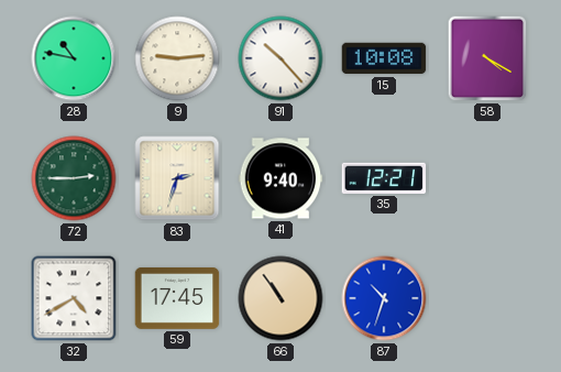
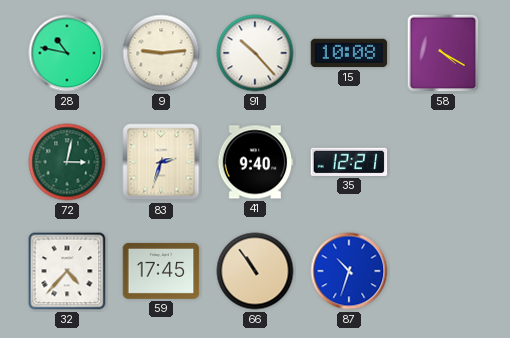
72: 2:45 -> 3:02
32: 4:40 -> 4:37
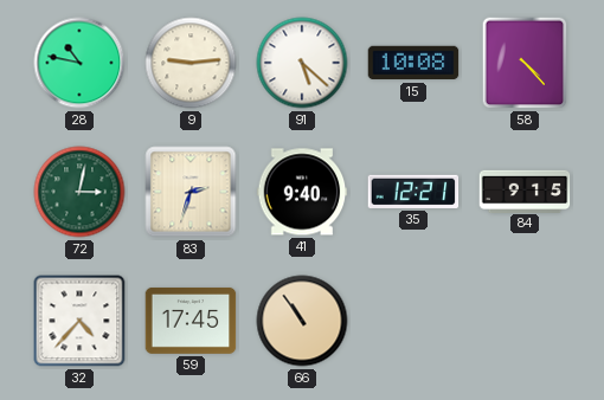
91: 10:23 -> 5:22
58: 4:20 -> 4:23
84: none -> 9:15
87: 10:33 -> none
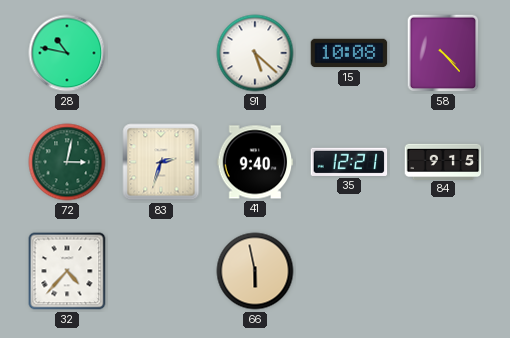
9: 9:14 -> none
59: 17:45 -> none
66: 10:54 -> 5:58
